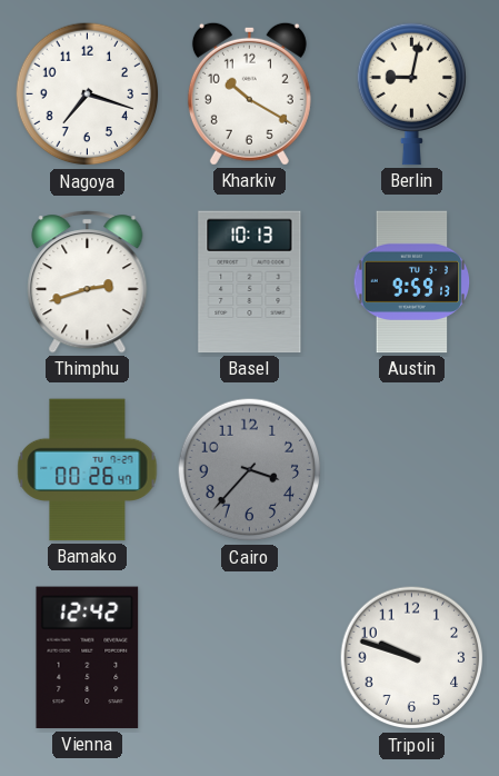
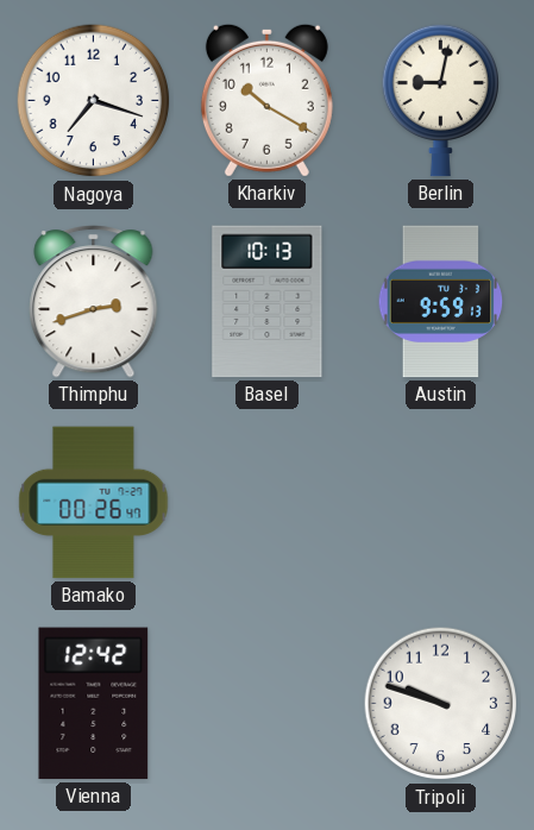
Cairo: 3:37 -> none
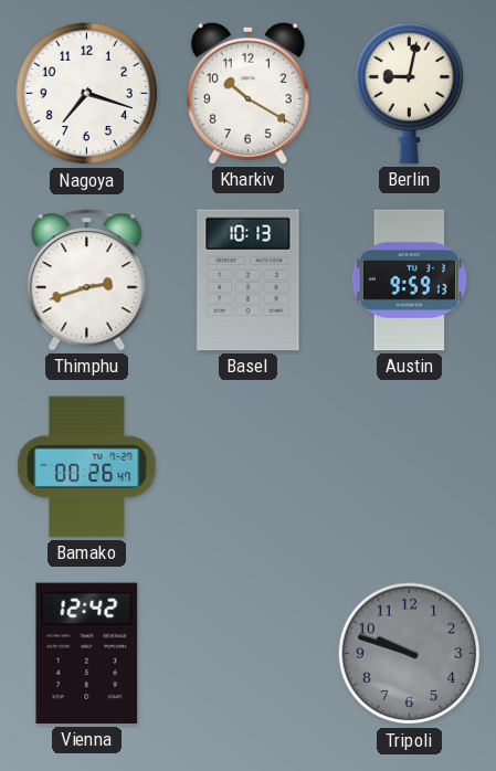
Tripoli dial: white -> grey
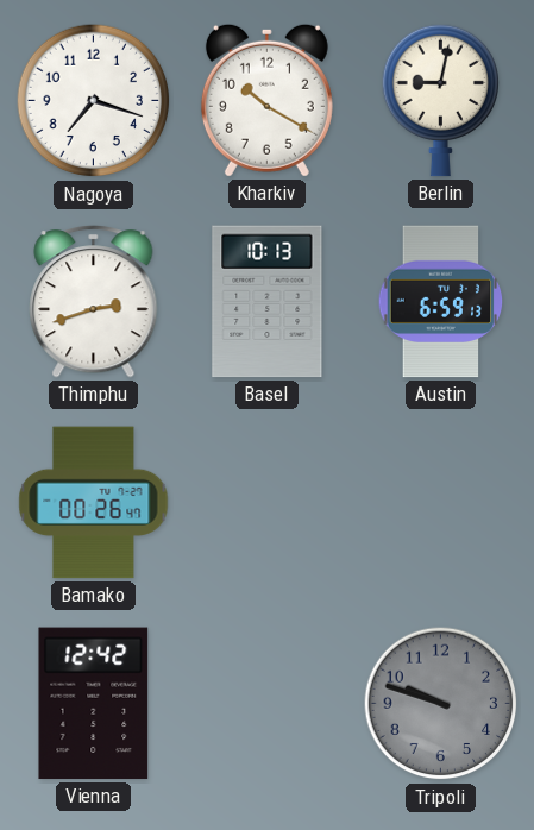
Austin: 9:59 -> 6:59
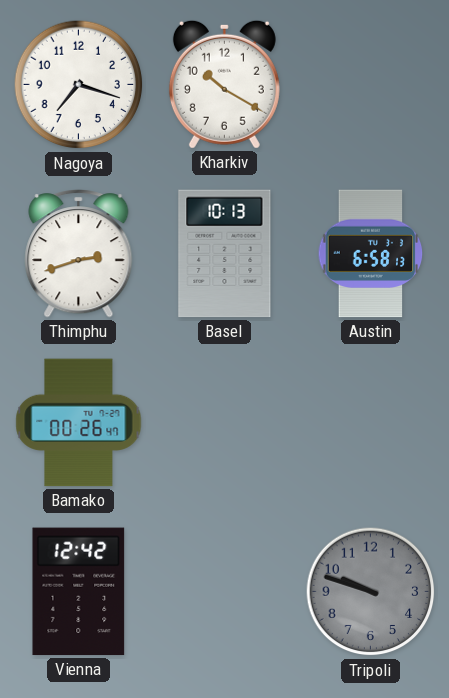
Berlin: 9:02 -> none
Austin: 6:59 -> 6:58
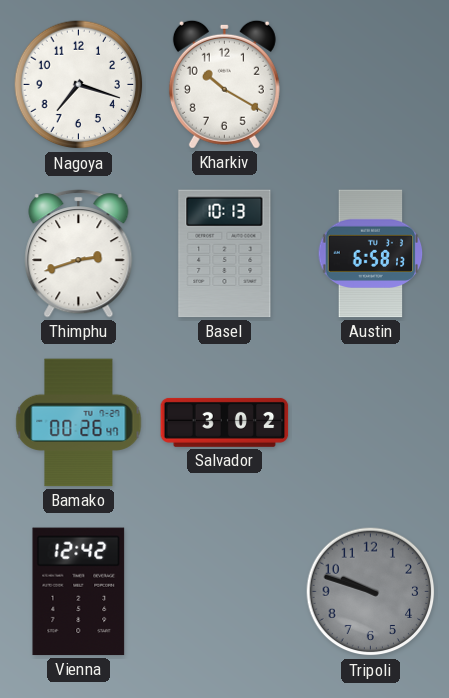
Salvador: none -> 3:02
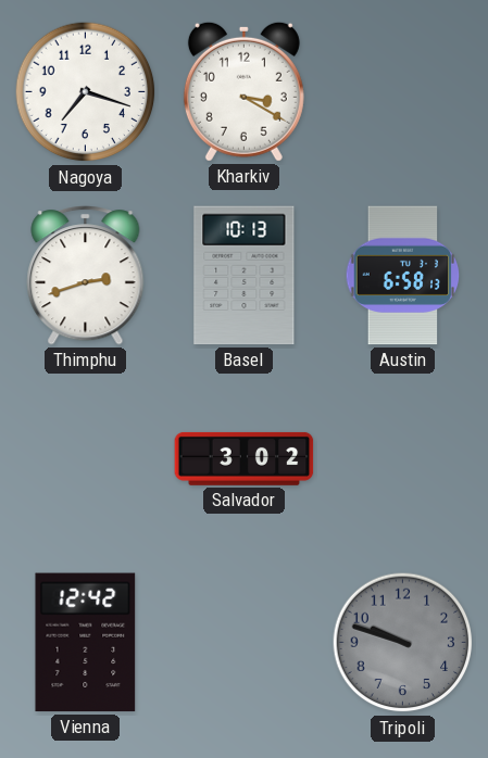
Kharkiv: 10:20 -> 3:20
Bamako: 00:26 -> none
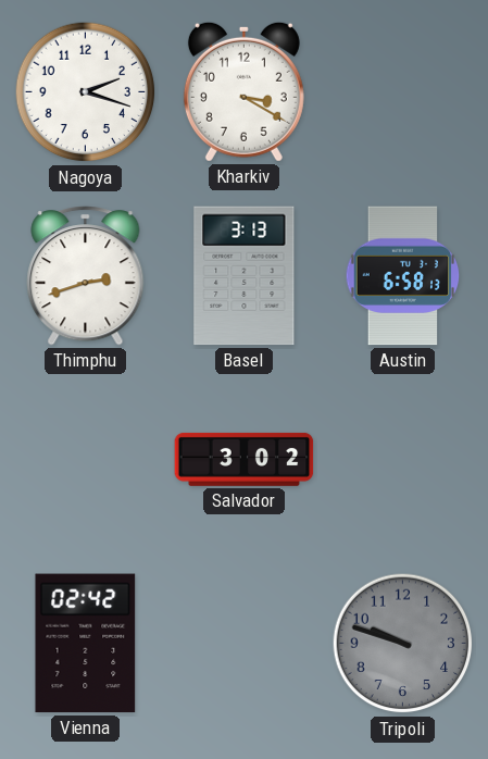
Nagoya: 7:18 -> 2:18
Basel: 10:13 -> 3:13
Vienna: 12:42 -> 02:42
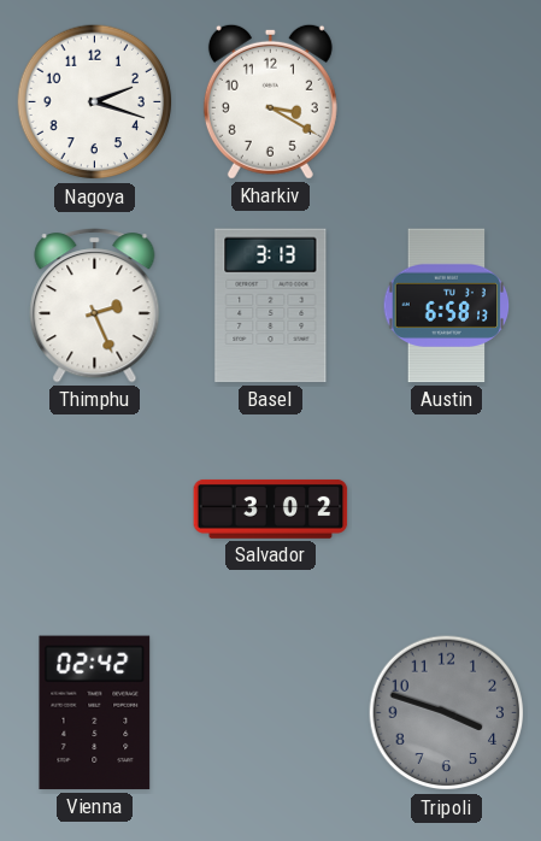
Thimphu: 2:42 -> 2:26
Tripoli: 9:48 -> 3:48
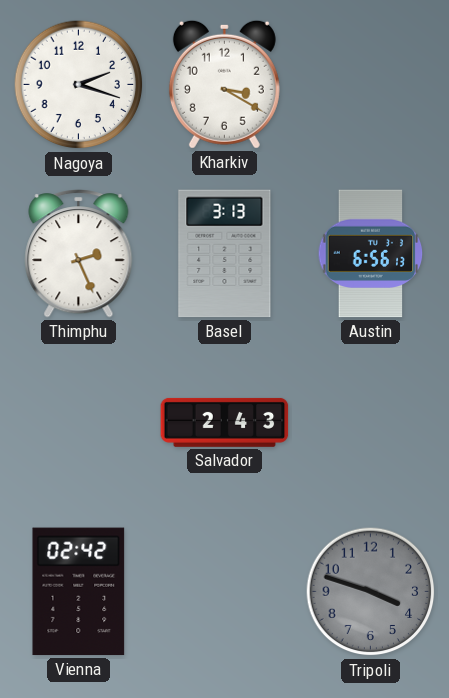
Austin: 6:58 -> 6:56
Salvador: 3:02 -> 2:43
